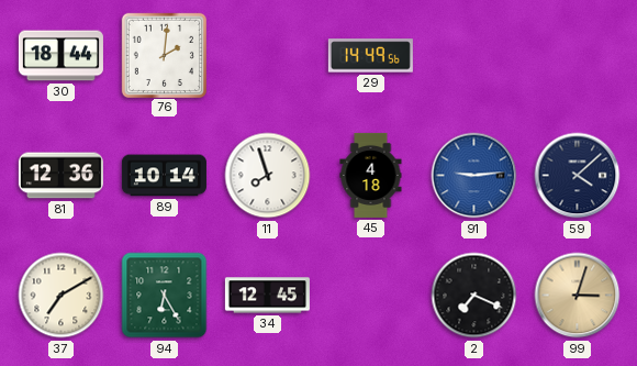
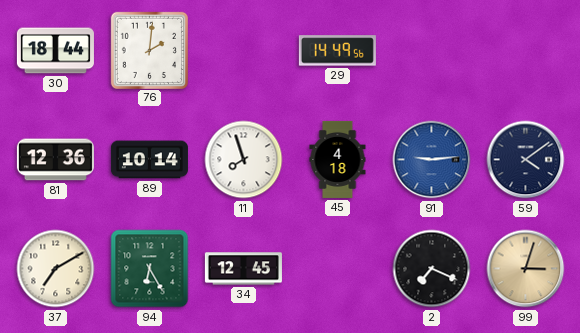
59: 4:08 -> 4:09
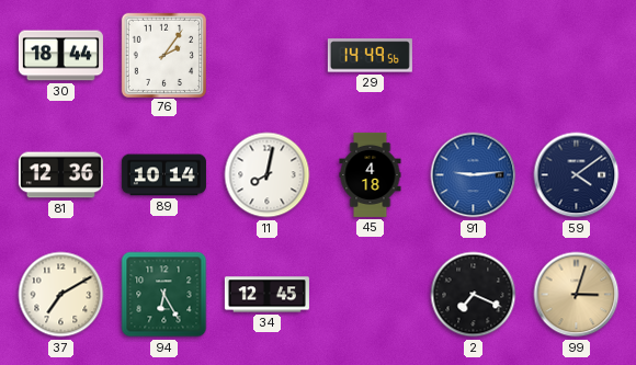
76: 2:01 -> 2:06
11: 7:57 -> 8:02
